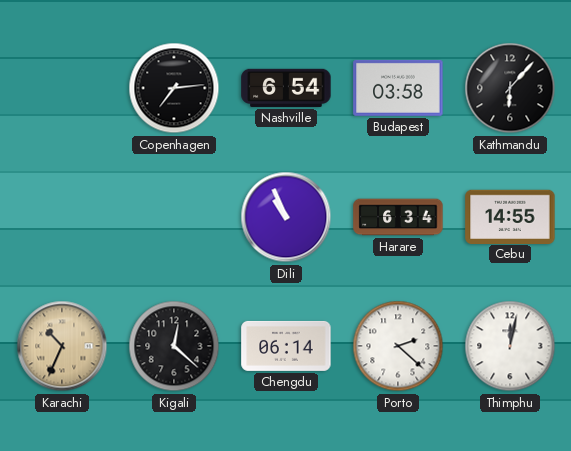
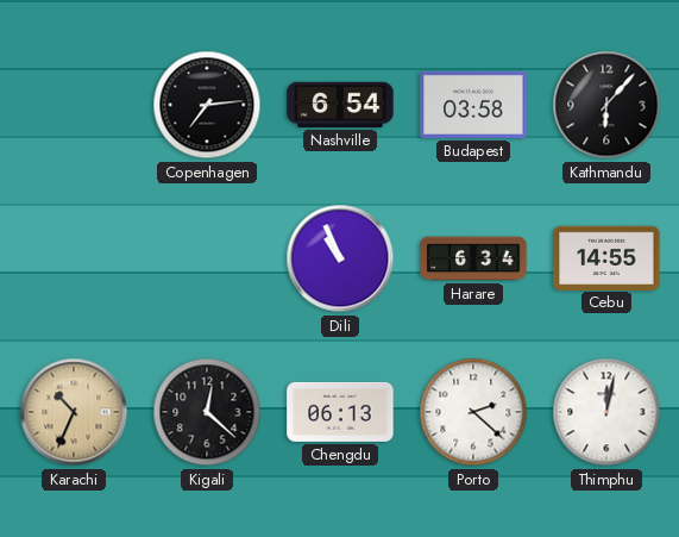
Chengdu: 06:14 -> 06:13
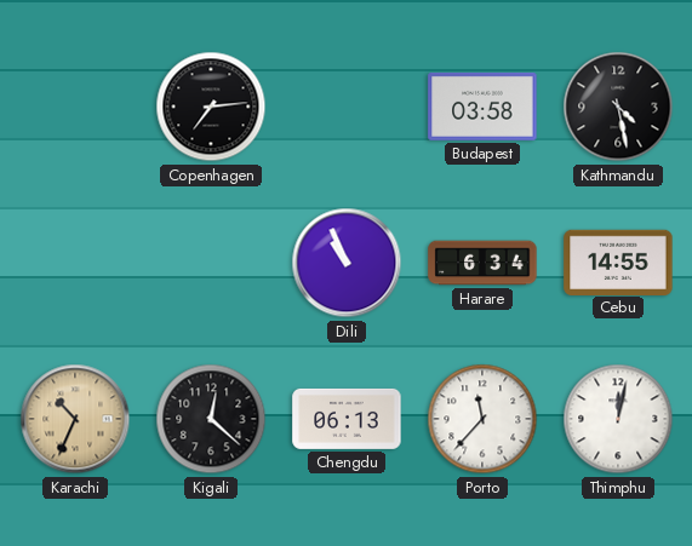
Nashville: 6:54 -> none
Kathmandu: 6:07 -> 4:28
Porto: 2:22 -> 11:37
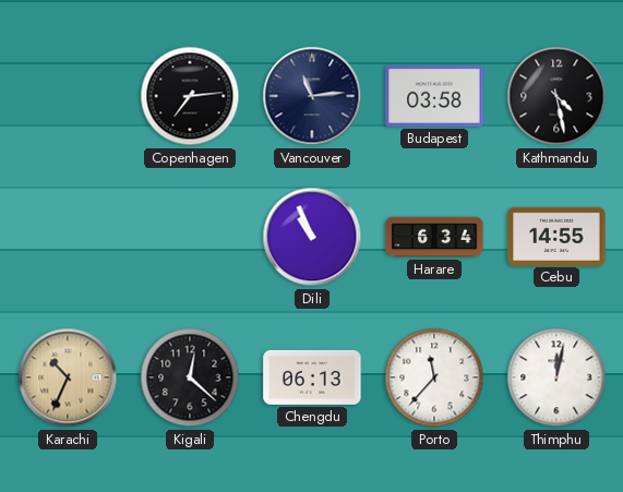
Vancouver: none -> 11:14
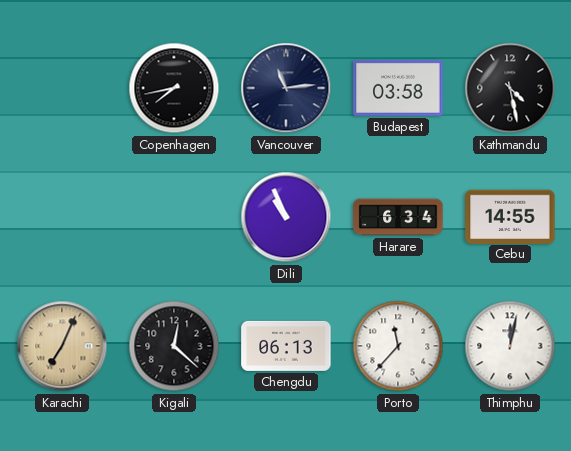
Copenhagen: 7:14 -> 7:43
Karachi: 10:34 -> 7:04
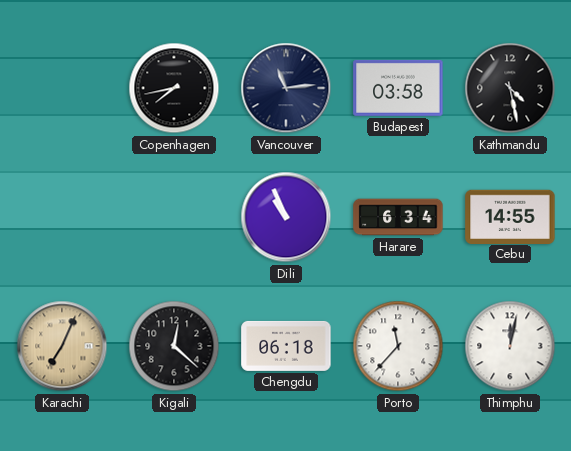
Chengdu: 06:13 -> 06:18
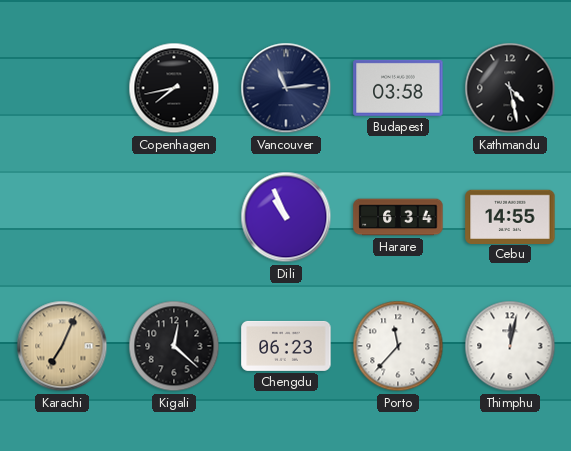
Chengdu: 06:18 -> 06:23
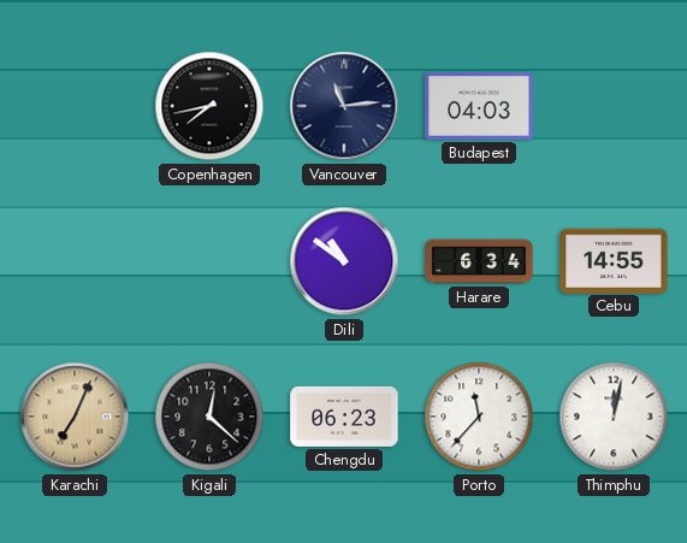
Budapest: 03:58 -> 04:03
Kathmandu: 4:28 -> none
Dili: 10:56 -> 10:51
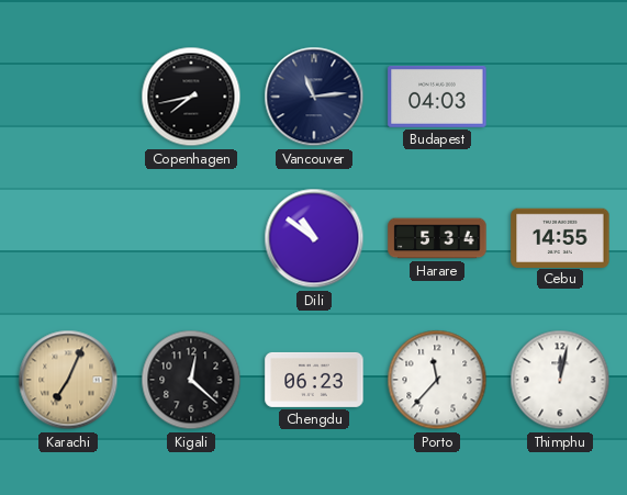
Harare: 6:34 -> 5:34
